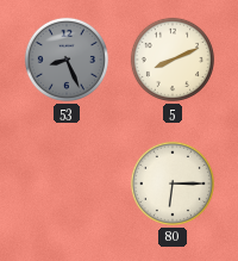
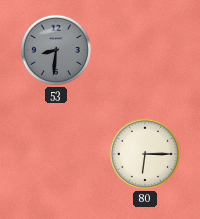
53: 8:26 -> 8:31
5: 8:11 -> none
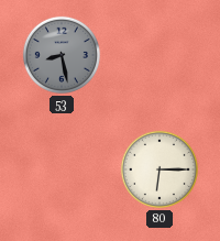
53: 8:31 -> 8:28
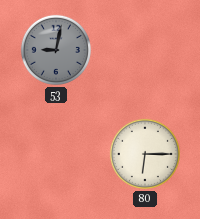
53: 8:28 -> 9:02
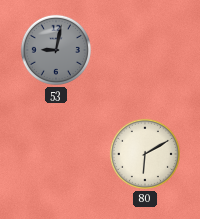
80: 6:15 -> 6:10
